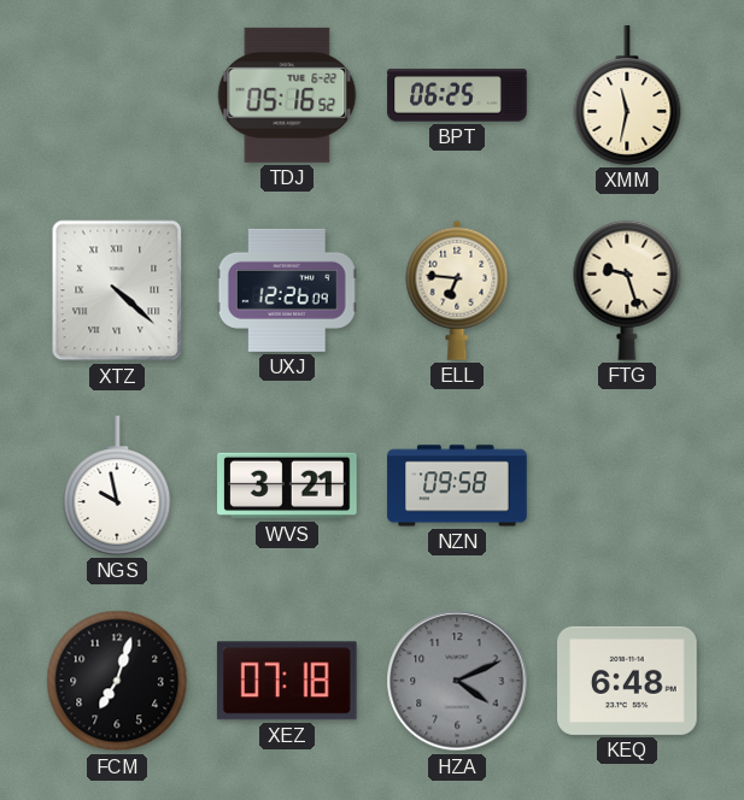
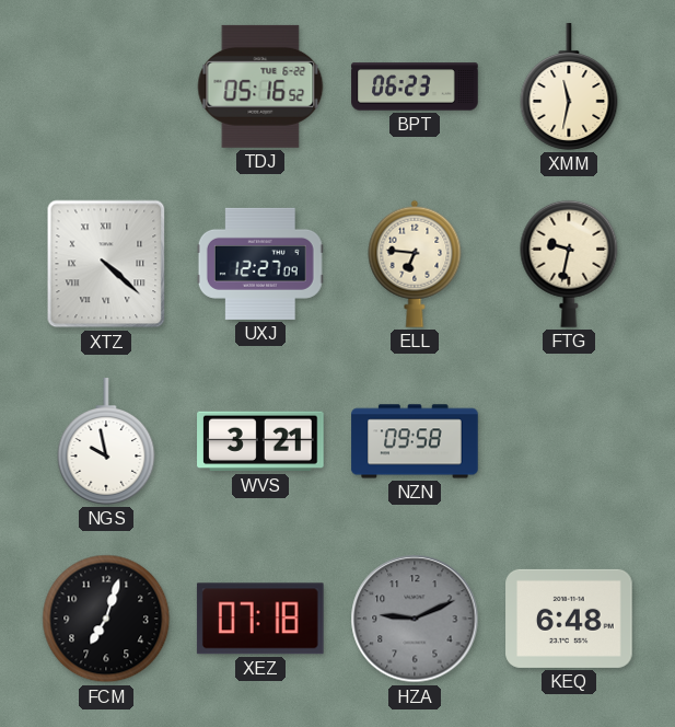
BPT: 06:25 -> 06:23
UXJ: 12:26 -> 12:27
FTG: 9:27 -> 9:32
HZA: 4:11 -> 9:11
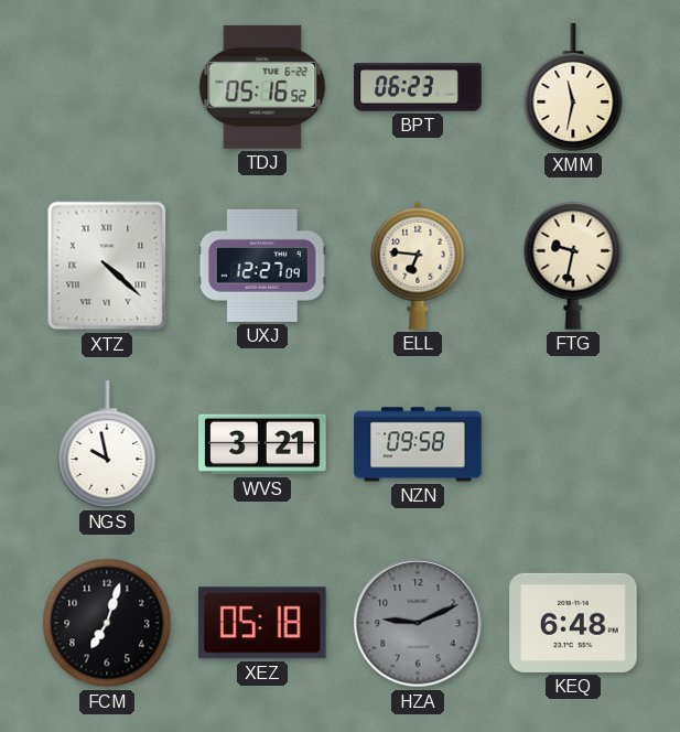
XEZ: 07:18 -> 05:18
